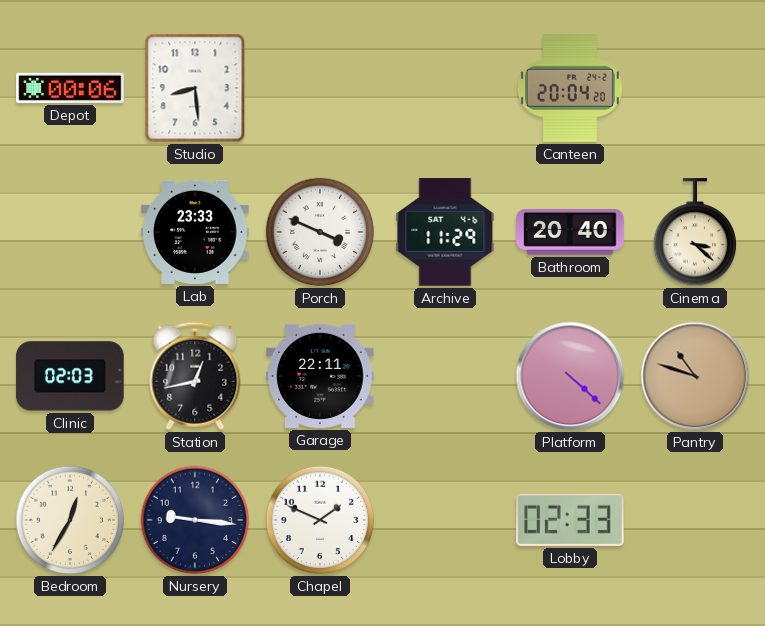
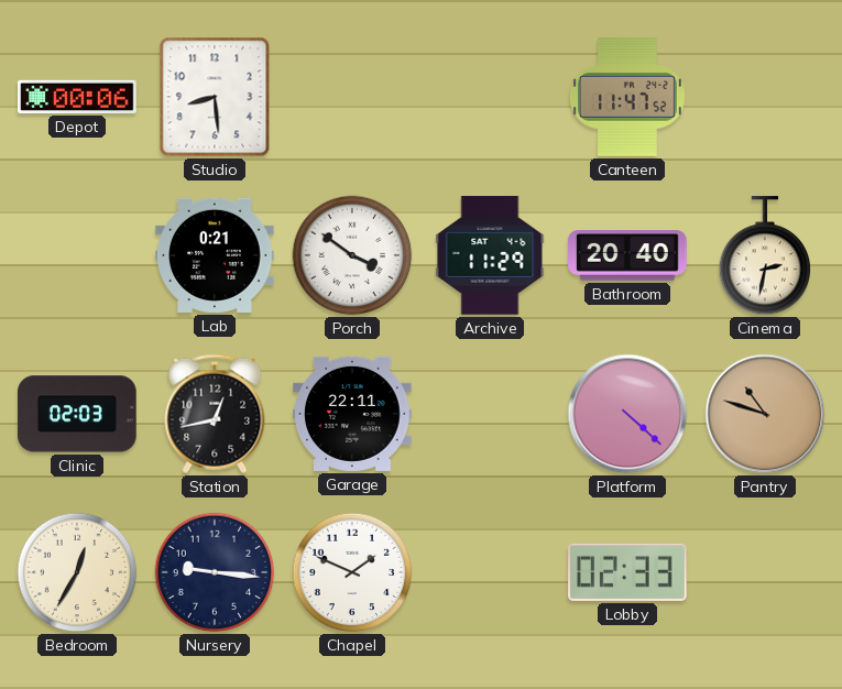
Canteen: 20:04 -> 11:47
Lab: 23:33 -> 0:21
Porch: 3:49 -> 3:51
Cinema: 3:22 -> 2:32
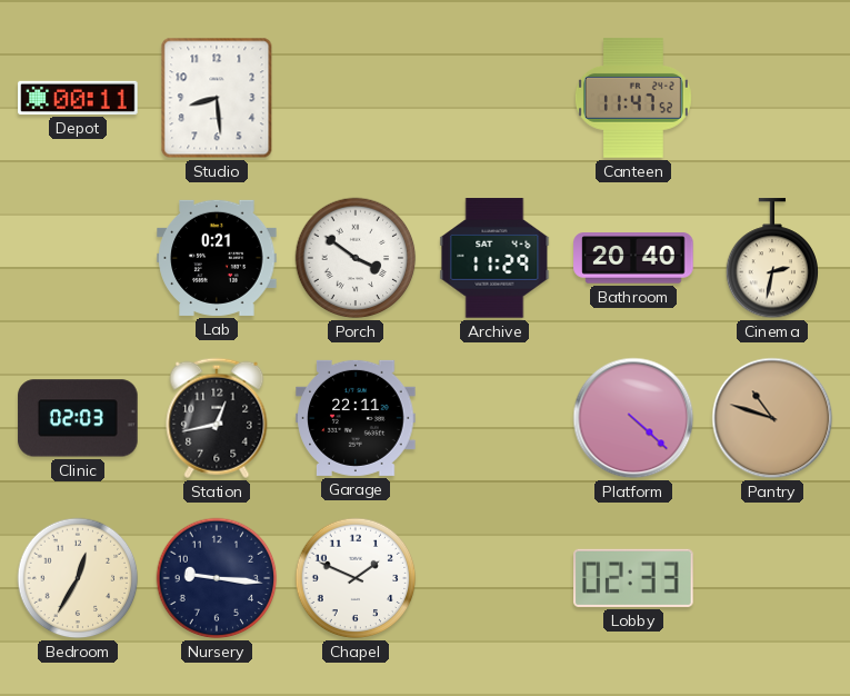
Depot: 00:06 -> 00:11
